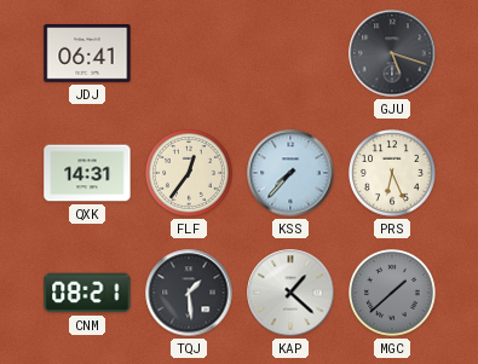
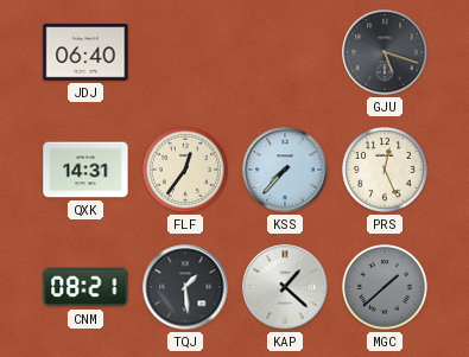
JDJ: 06:41 -> 06:40
PRS: 6:26 -> 12:26
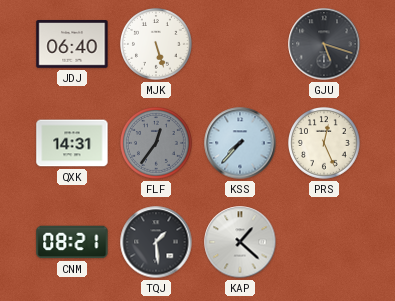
MJK: none -> 5:27
FLF dial: cream -> grey
MGC: 1:38 -> none
